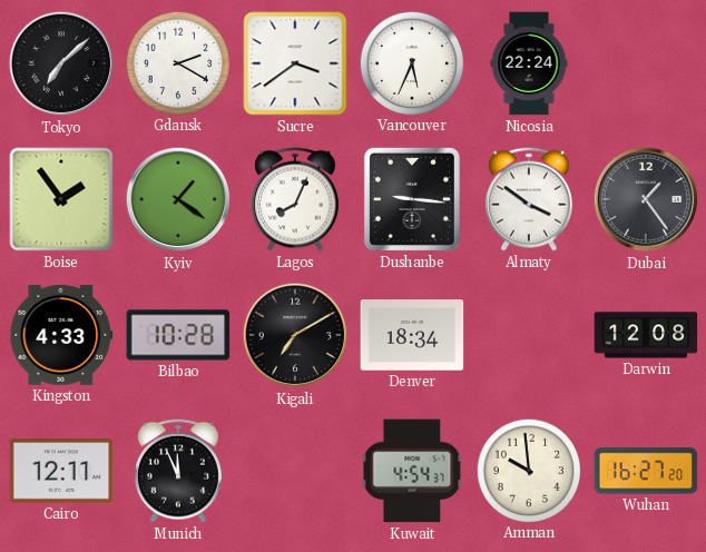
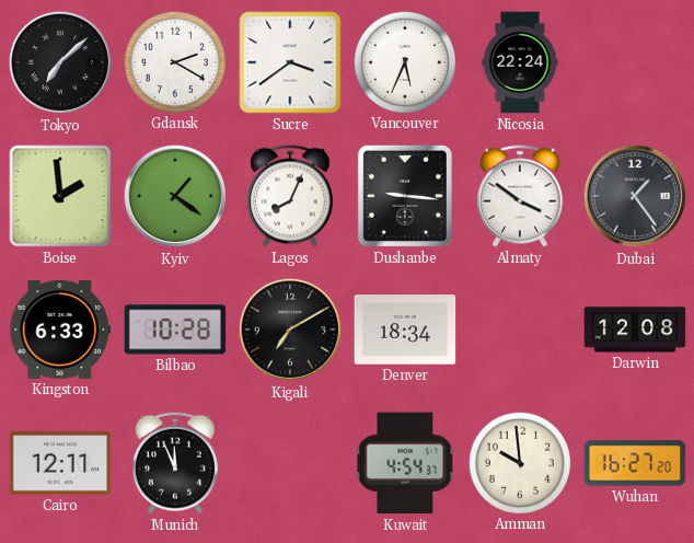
Boise: 1:54 -> 1:59
Kingston: 4:33 -> 6:33
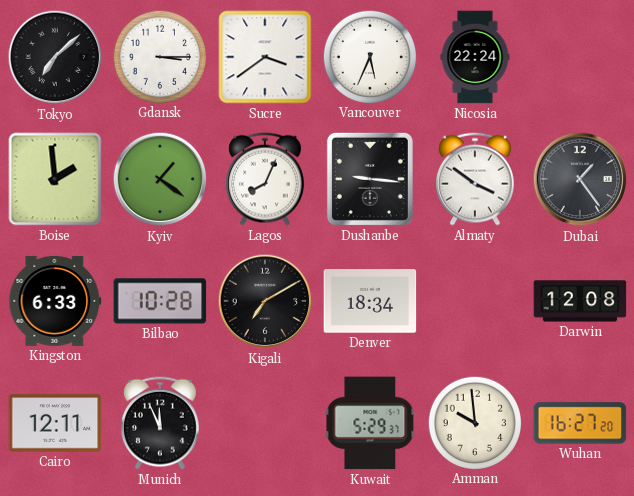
Gdansk: 2:20 -> 3:15
Kuwait: 4:54 -> 5:29
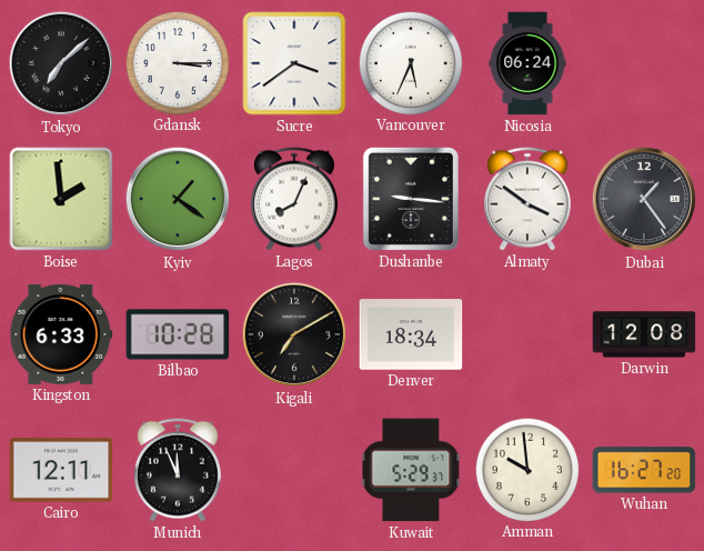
Nicosia: 22:24 -> 06:24
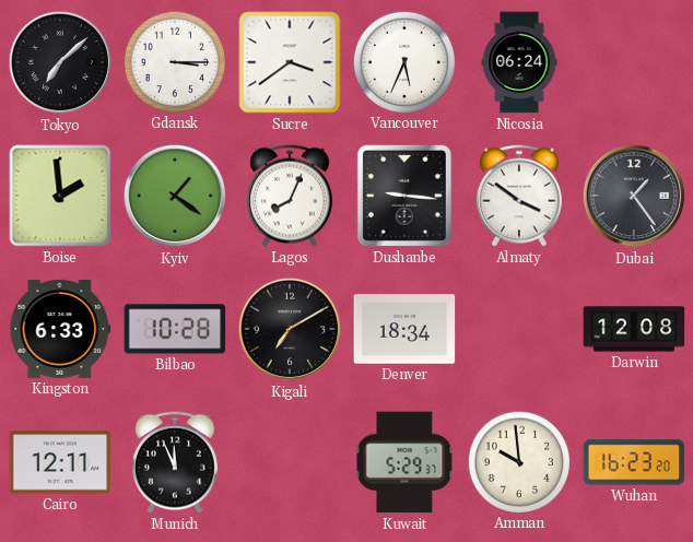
Wuhan: 16:27 -> 16:23
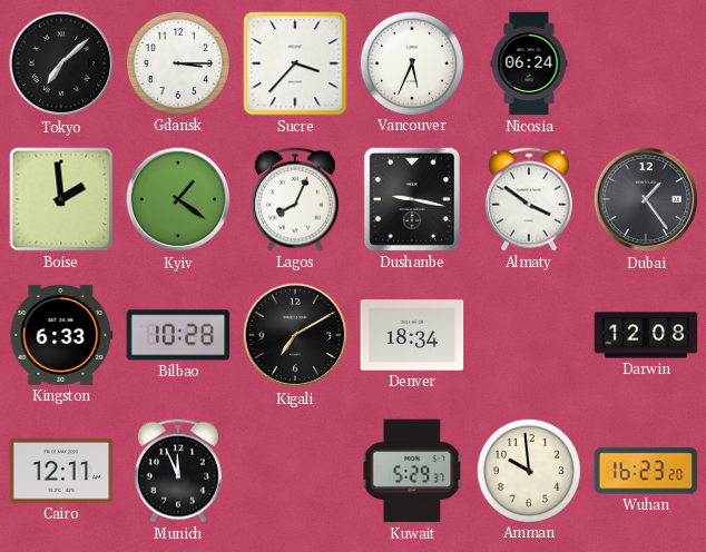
Sucre: 3:39 -> 3:37
Dushanbe: 9:16 -> 9:17
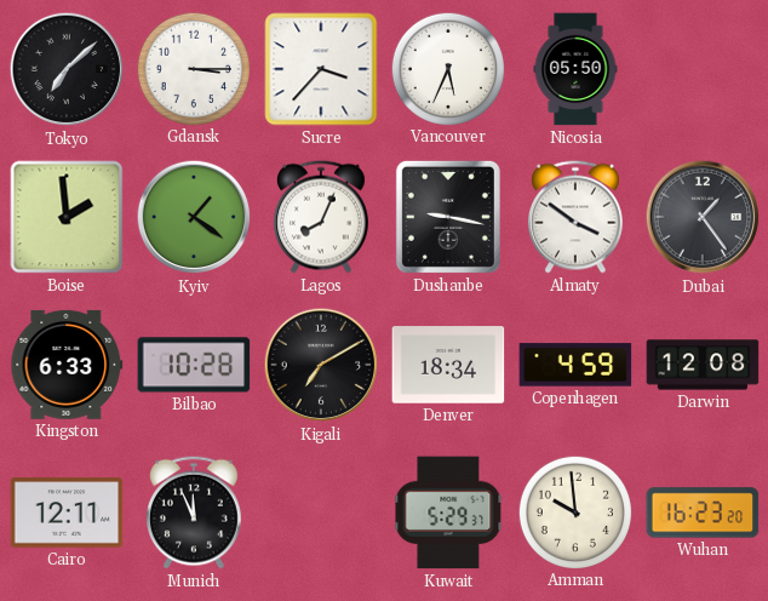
Nicosia: 06:24 -> 05:50
Copenhagen: none -> 4:59
